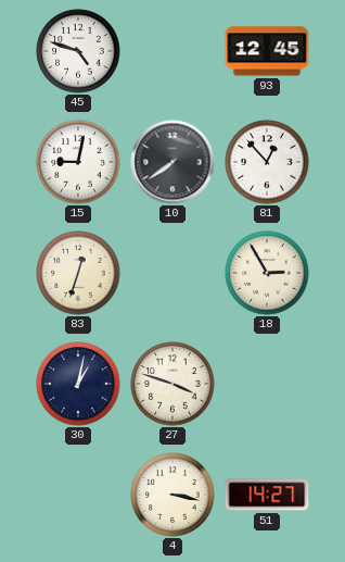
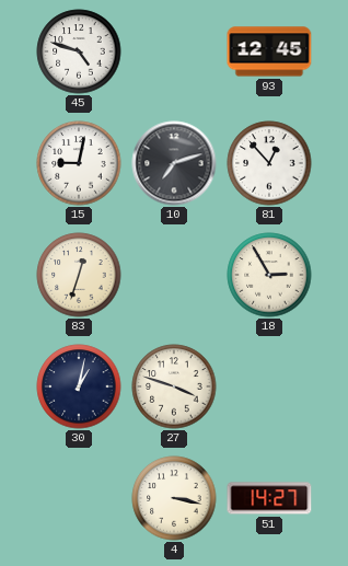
10: 7:39 -> 7:12
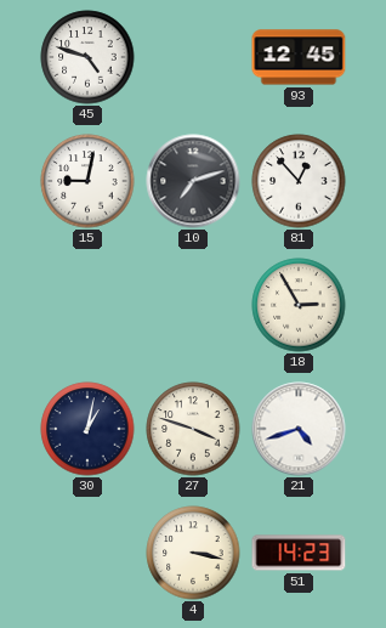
83: 12:33 -> none
21: none -> 4:42
51: 14:27 -> 14:23
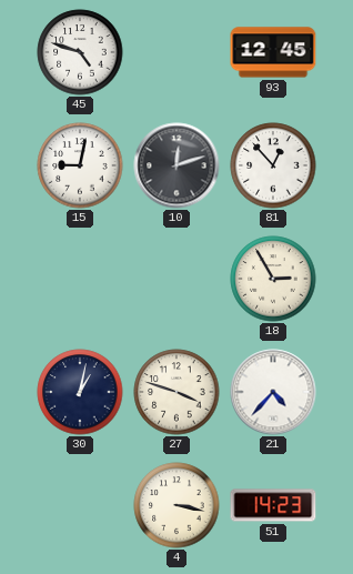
10: 7:12 -> 12:12
21: 4:42 -> 4:37
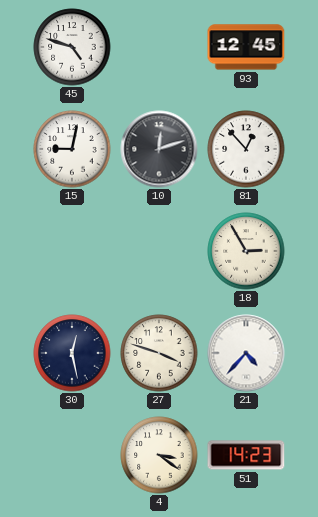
30: 1:02 -> 12:28
4: 3:17 -> 3:21
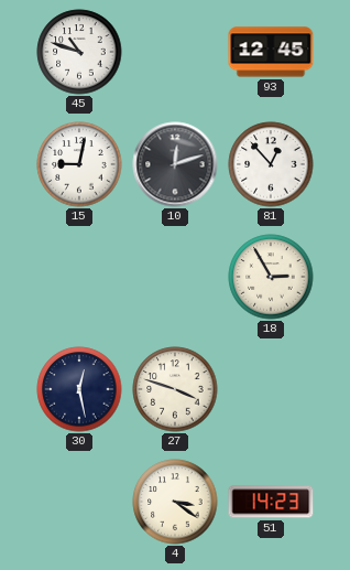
45: 4:48 -> 10:48
21: 4:37 -> none
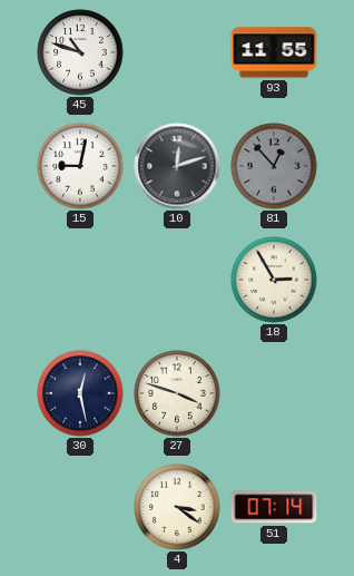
93: 12:45 -> 11:55
81 dial: white -> grey
51: 14:23 -> 07:14
